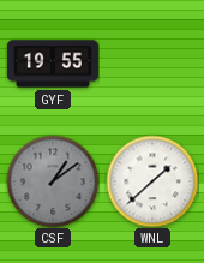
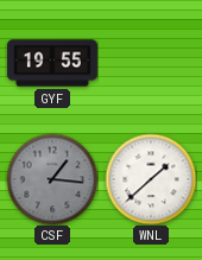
CSF: 1:09 -> 1:16
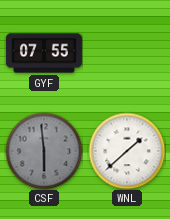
GYF: 19:55 -> 07:55
CSF: 1:16 -> 5:59
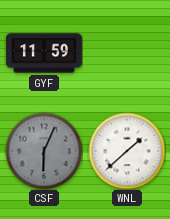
GYF: 07:55 -> 11:59
CSF: 5:59 -> 6:04
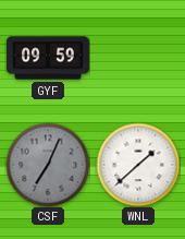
GYF: 11:59 -> 09:59
CSF: 6:04 -> 7:04
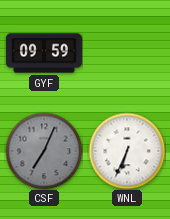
WNL: 1:38 -> 6:34
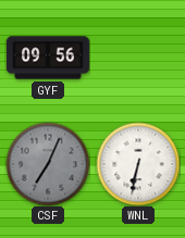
GYF: 09:59 -> 09:56
WNL: 6:34 -> 6:32
